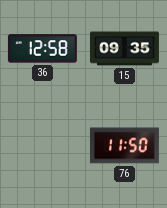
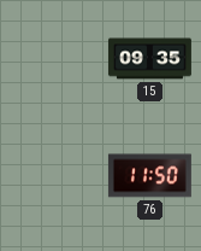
36: 12:58 -> none
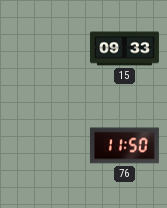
15: 09:35 -> 09:33
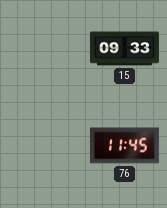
76: 11:50 -> 11:45
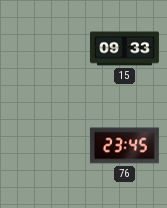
76: 11:45 -> 23:45
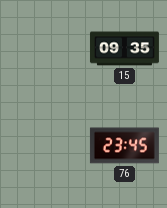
15: 09:33 -> 09:35
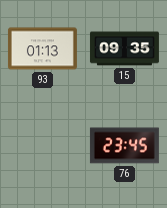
93: none -> 01:13
